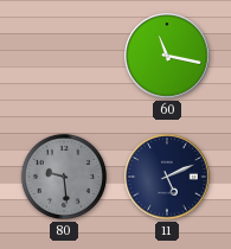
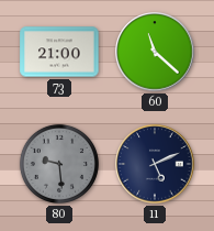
73: none -> 21:00
60: 11:17 -> 11:22
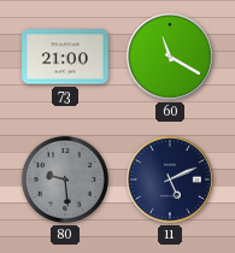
60: 11:22 -> 11:20
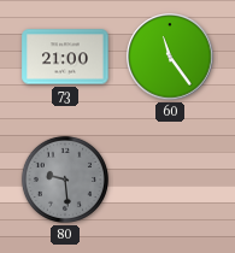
60: 11:20 -> 11:24
11: 5:11 -> none
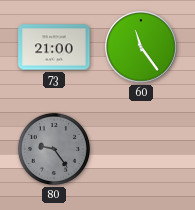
80: 9:29 -> 9:24
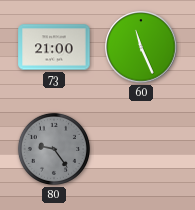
60: 11:24 -> 11:26
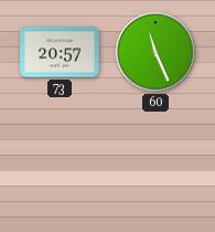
73: 21:00 -> 20:57
80: 9:24 -> none
